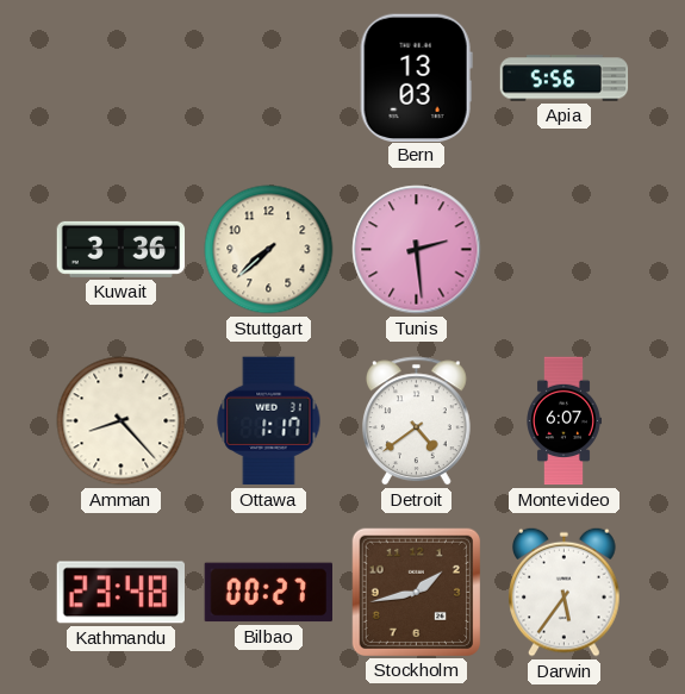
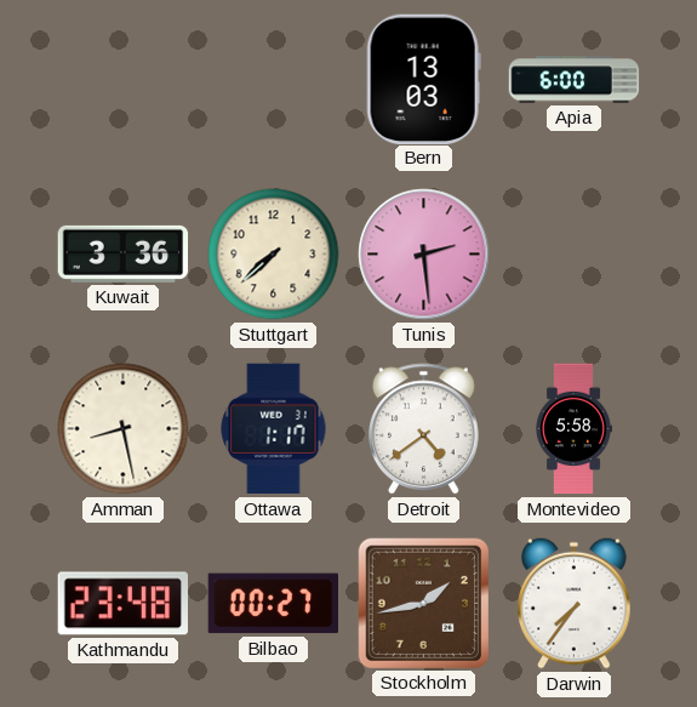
Apia: 5:56 -> 6:00
Amman: 8:23 -> 8:28
Montevideo: 6:07 -> 5:58
Darwin: 5:36 -> 7:36
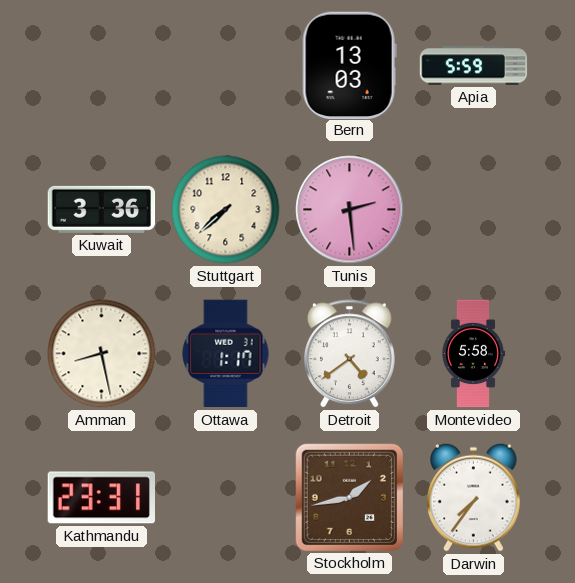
Apia: 6:00 -> 5:59
Kathmandu: 23:48 -> 23:31
Bilbao: 00:27 -> none
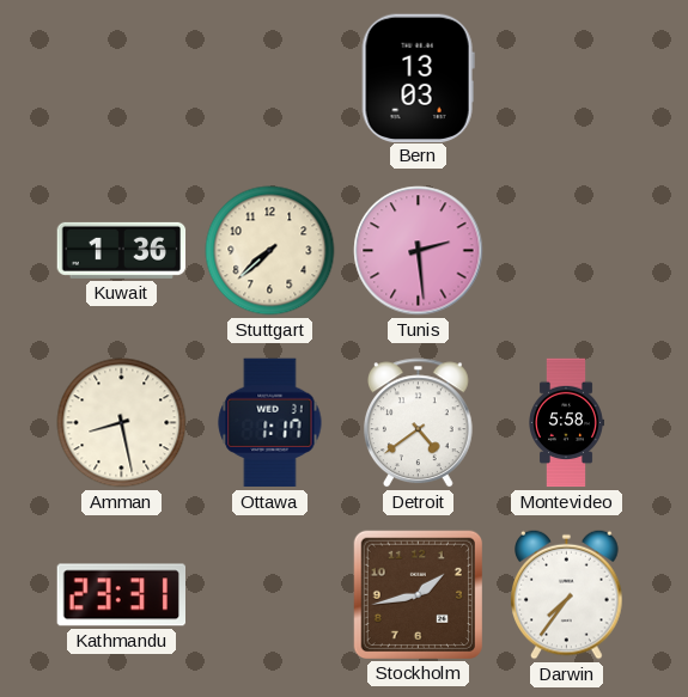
Apia: 5:59 -> none
Kuwait: 3:36 -> 1:36
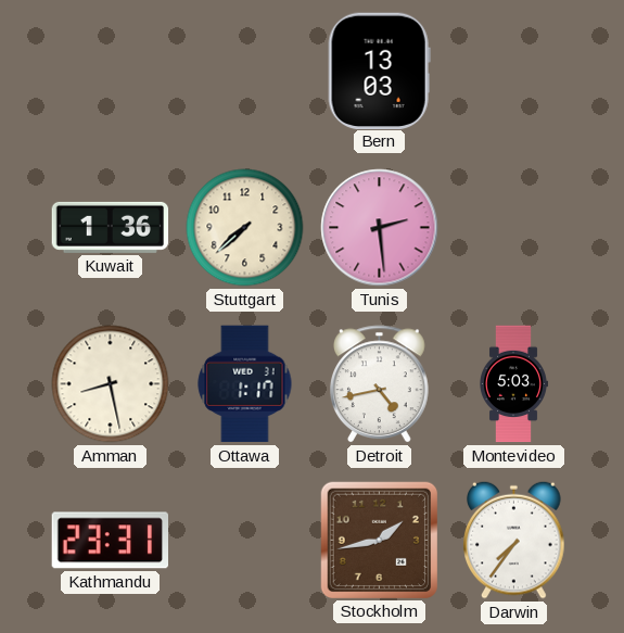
Detroit: 4:39 -> 4:43
Montevideo: 5:58 -> 5:03
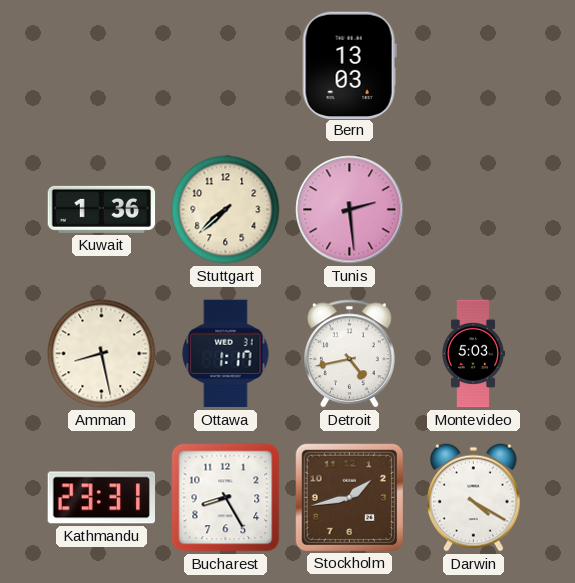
Bucharest: none -> 8:25
Darwin: 7:36 -> 4:20
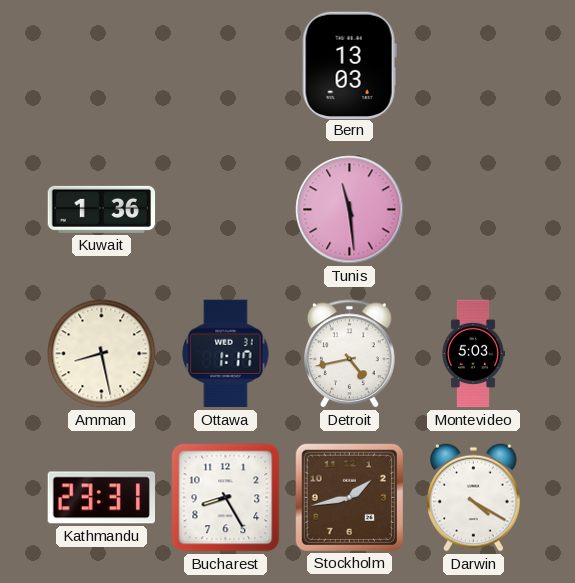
Stuttgart: 7:38 -> none
Tunis: 2:29 -> 11:29
